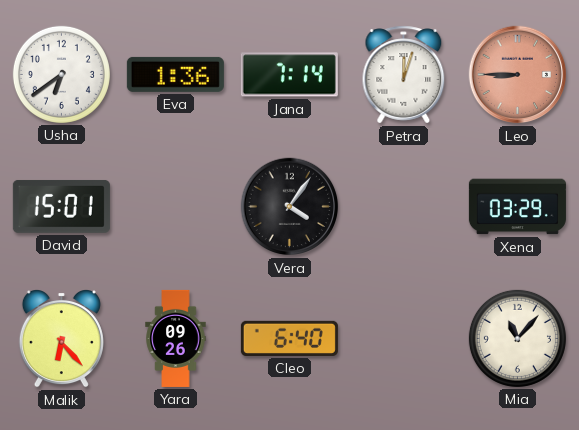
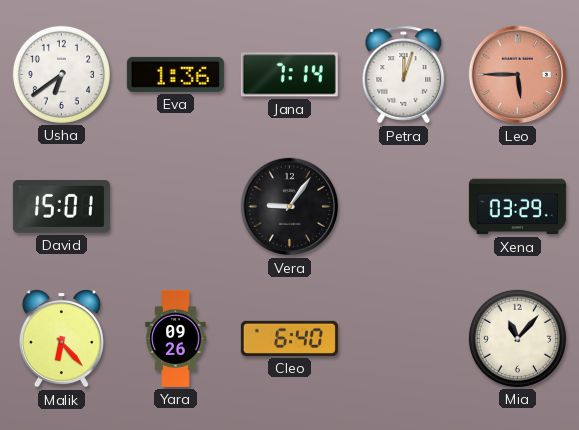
Leo: 8:45 -> 5:45
Vera: 4:06 -> 9:06
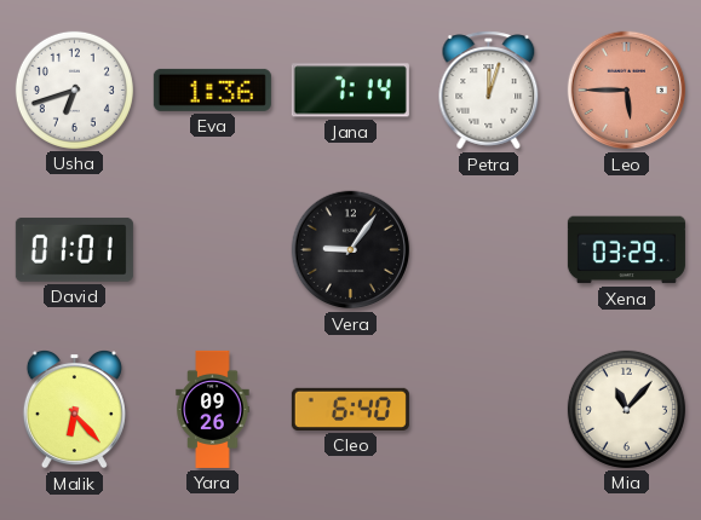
Usha: 6:39 -> 6:42
David: 15:01 -> 01:01
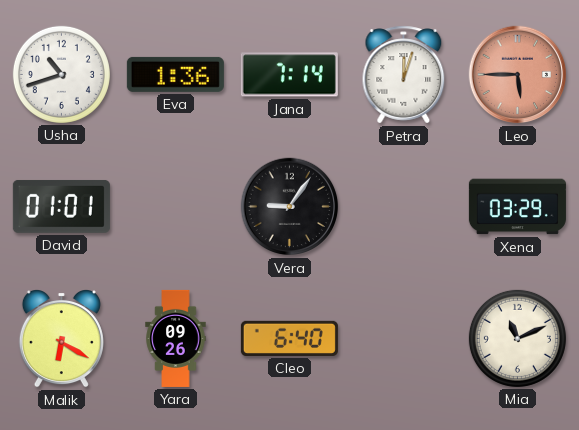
Usha: 6:42 -> 10:42
Malik: 6:23 -> 6:20
Mia: 11:07 -> 11:11
